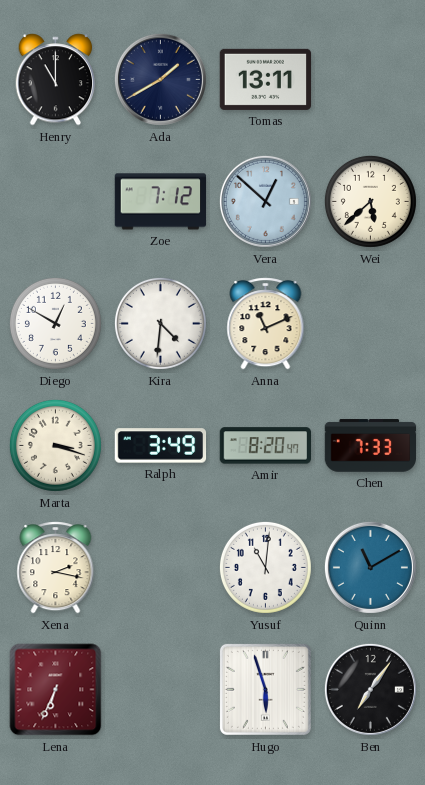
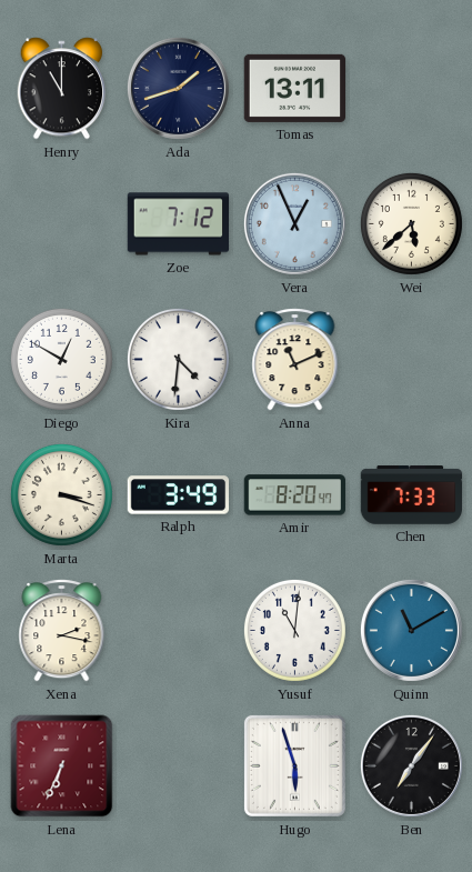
Ada: 1:40 -> 1:42
Vera: 12:52 -> 12:56
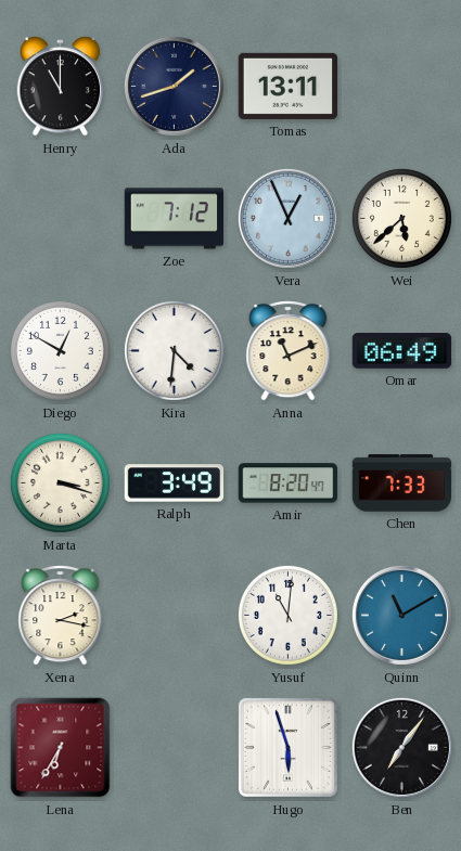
Omar: none -> 06:49
Lena: 6:34 -> 6:35
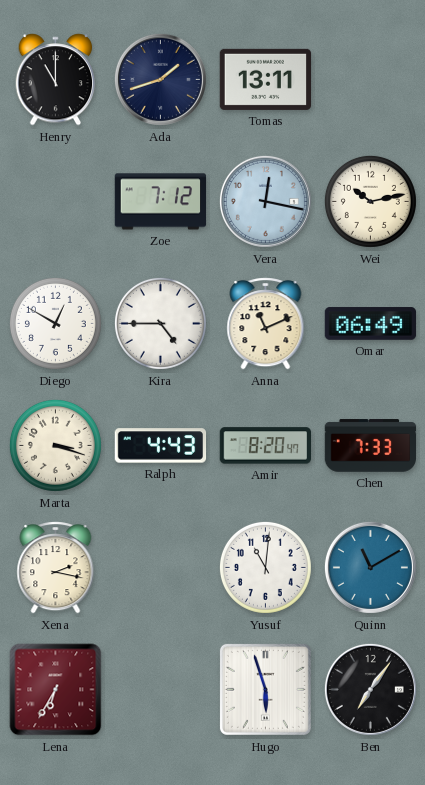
Vera: 12:56 -> 12:17
Wei: 5:38 -> 10:13
Kira: 4:31 -> 4:45
Ralph: 3:49 -> 4:43
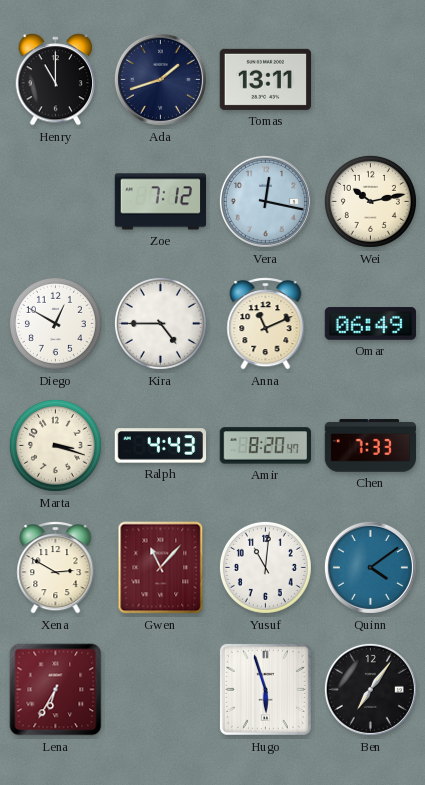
Xena: 2:17 -> 2:50
Gwen: none -> 11:07
Quinn: 11:10 -> 4:09
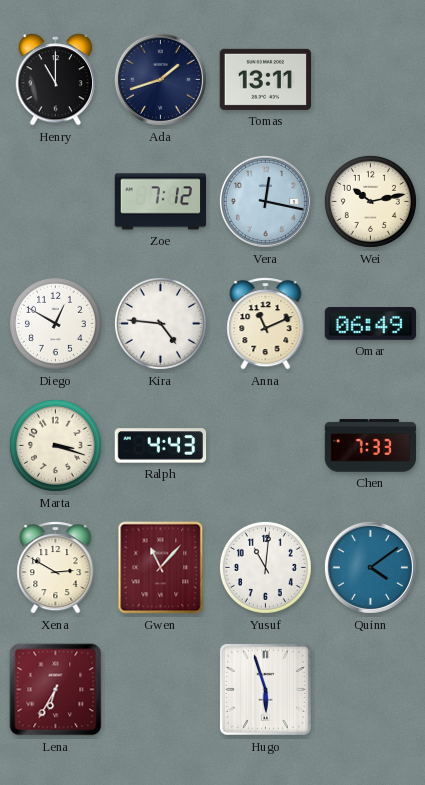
Kira: 4:45 -> 4:46
Amir: 8:20 -> none
Ben: 7:06 -> none
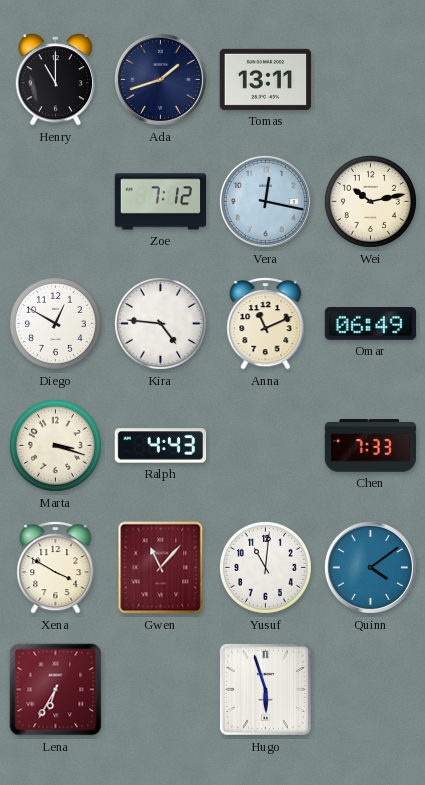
Xena: 2:50 -> 3:50
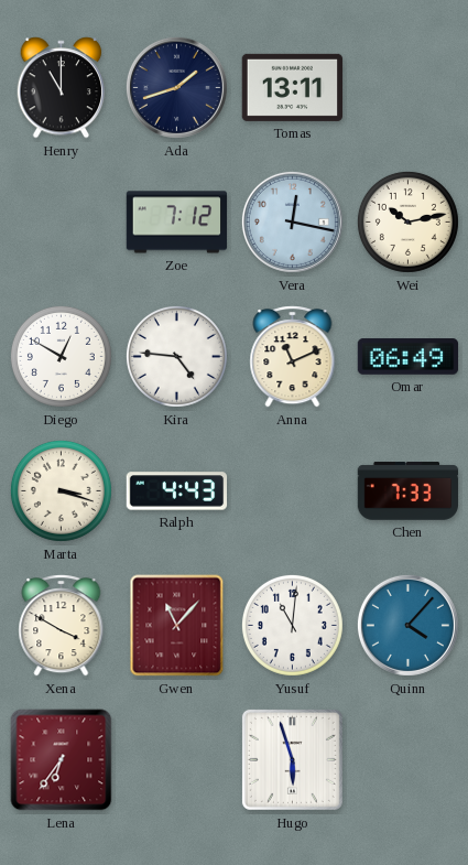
Quinn: 4:09 -> 4:07
Lena: 6:35 -> 6:36
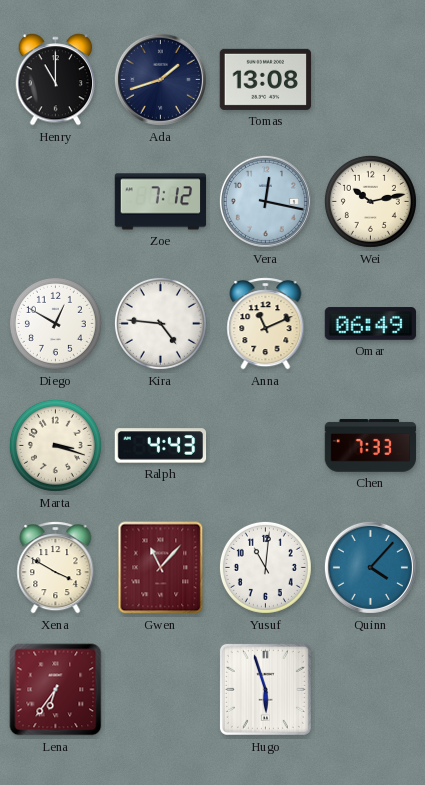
Tomas: 13:11 -> 13:08
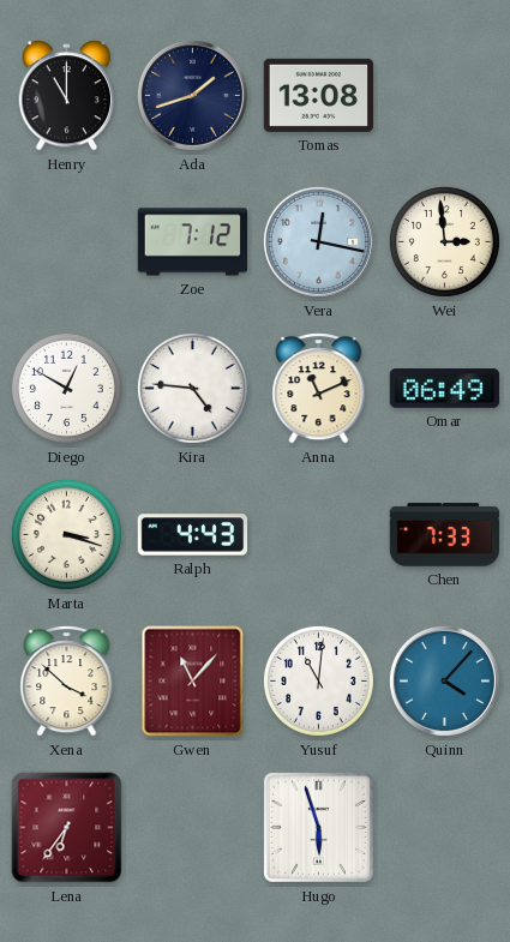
Wei: 10:13 -> 2:59
Xena: 3:50 -> 3:52
